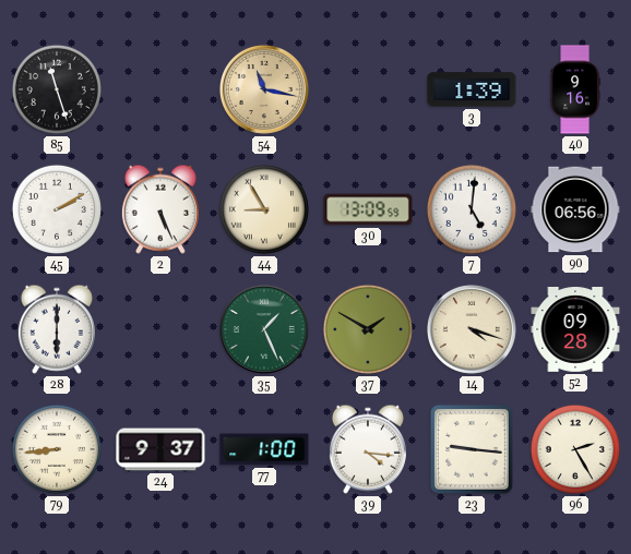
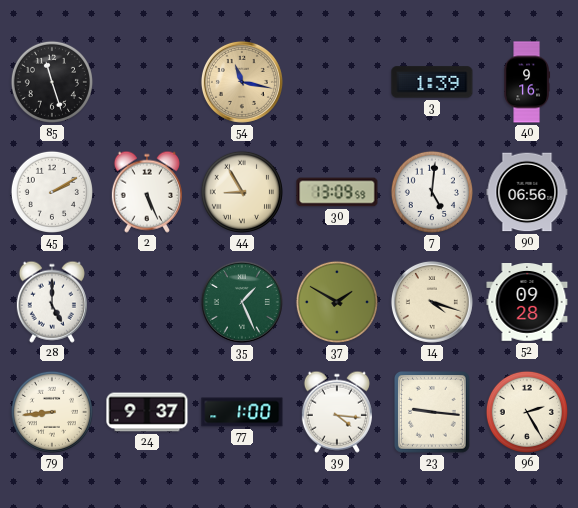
28: 6:00 -> 5:00
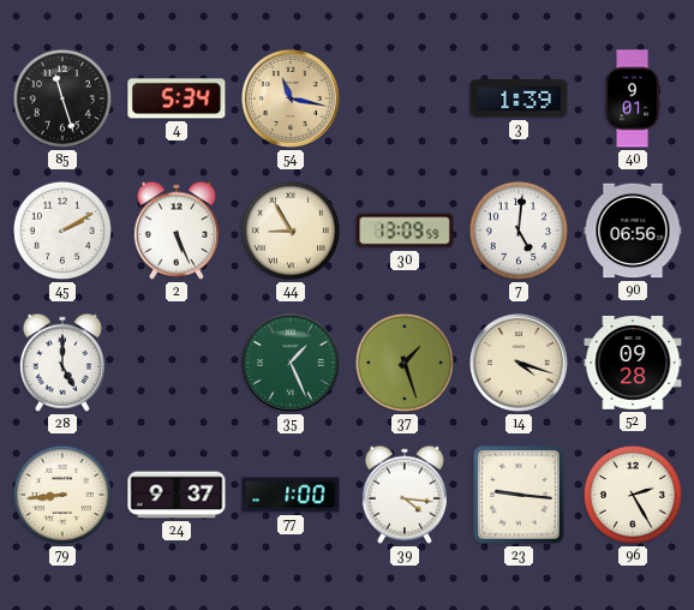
4: none -> 5:34
40: 9:16 -> 9:01
37: 1:50 -> 1:27
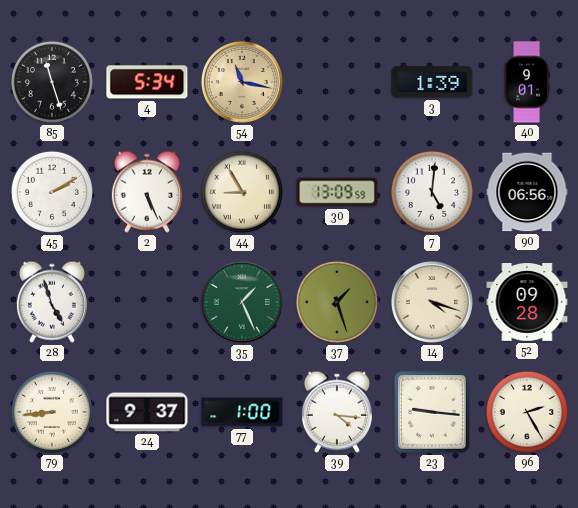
28: 5:00 -> 4:57
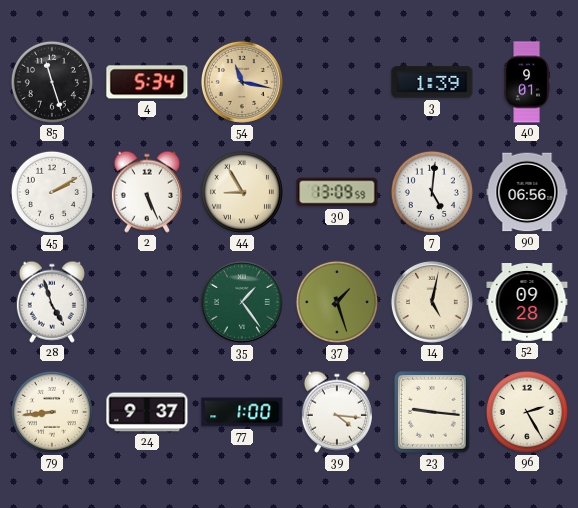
35: 1:26 -> 1:24
14: 4:18 -> 5:02
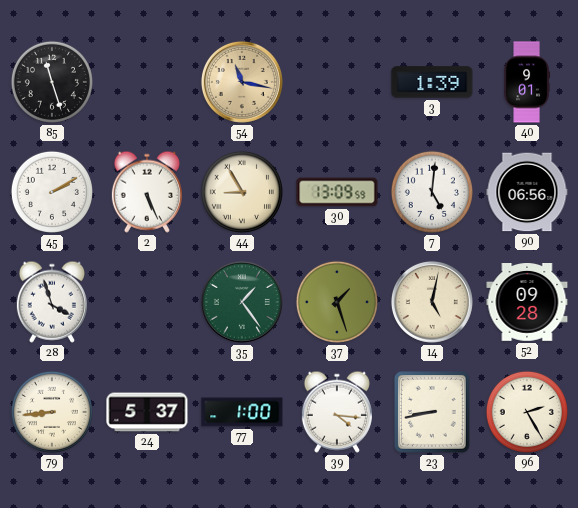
4: 5:34 -> none
28: 4:57 -> 3:57
24: 9:37 -> 5:37
23: 9:16 -> 8:43
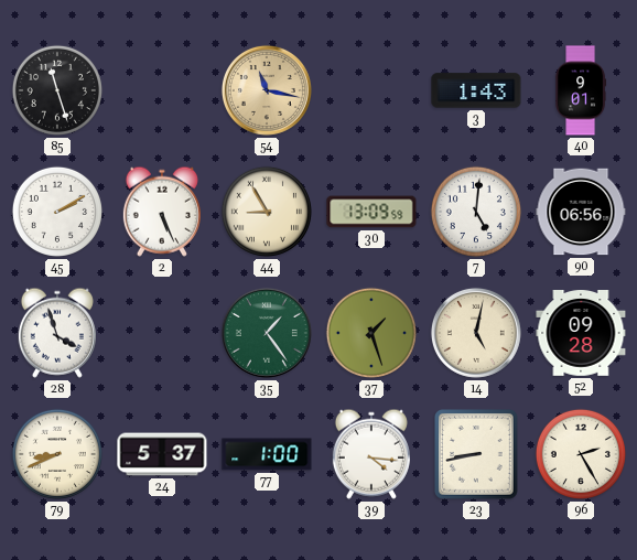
3: 1:39 -> 1:43
79: 8:44 -> 8:41
